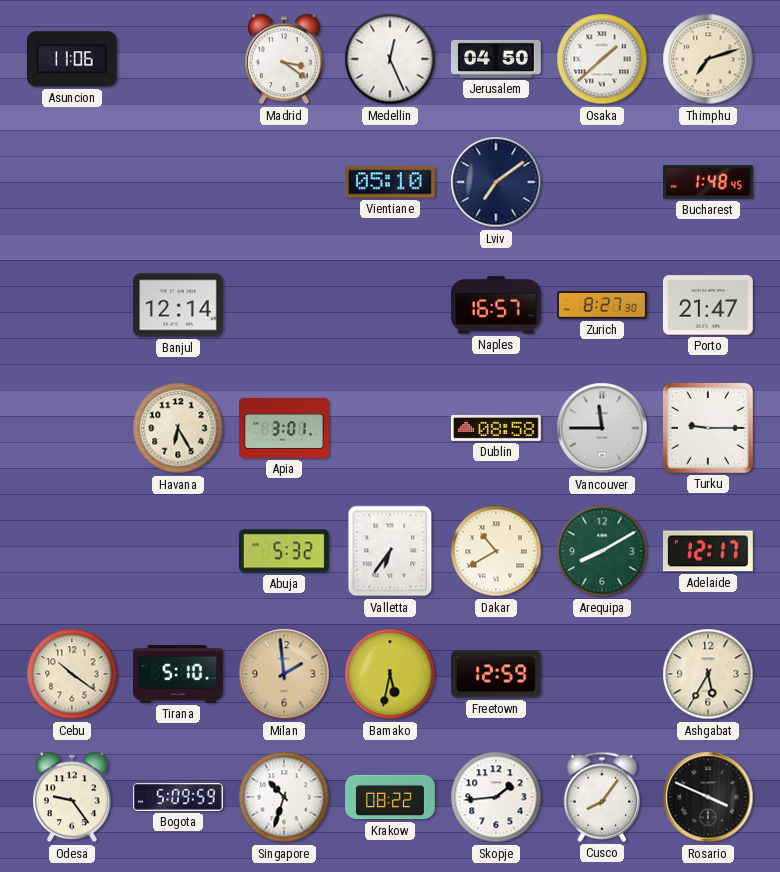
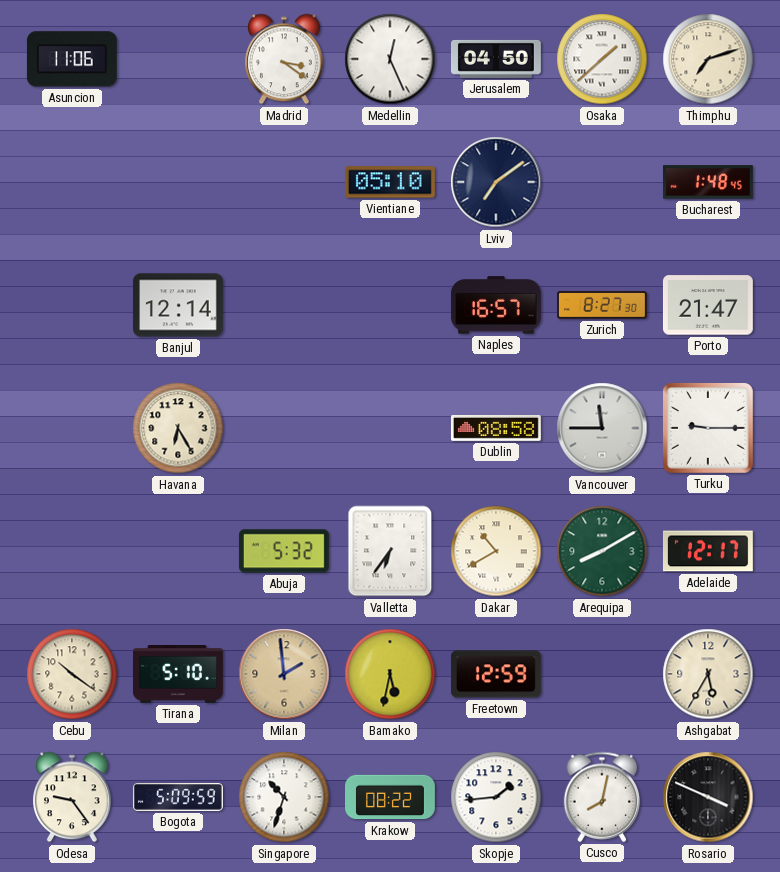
Apia: 3:01 -> none
Cusco: 8:06 -> 8:02
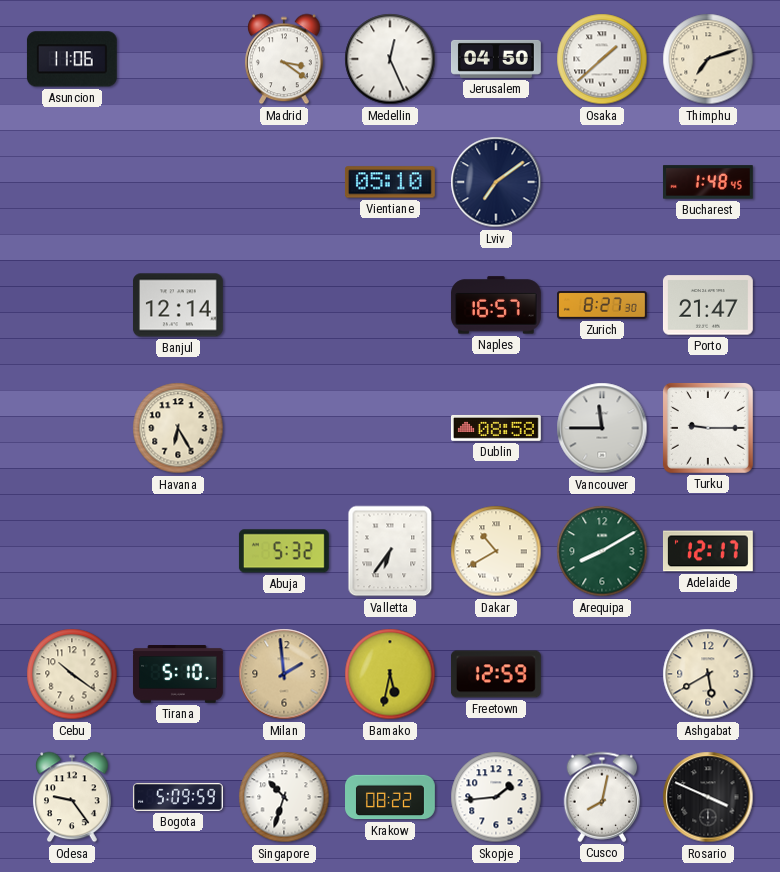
Ashgabat: 5:35 -> 5:40
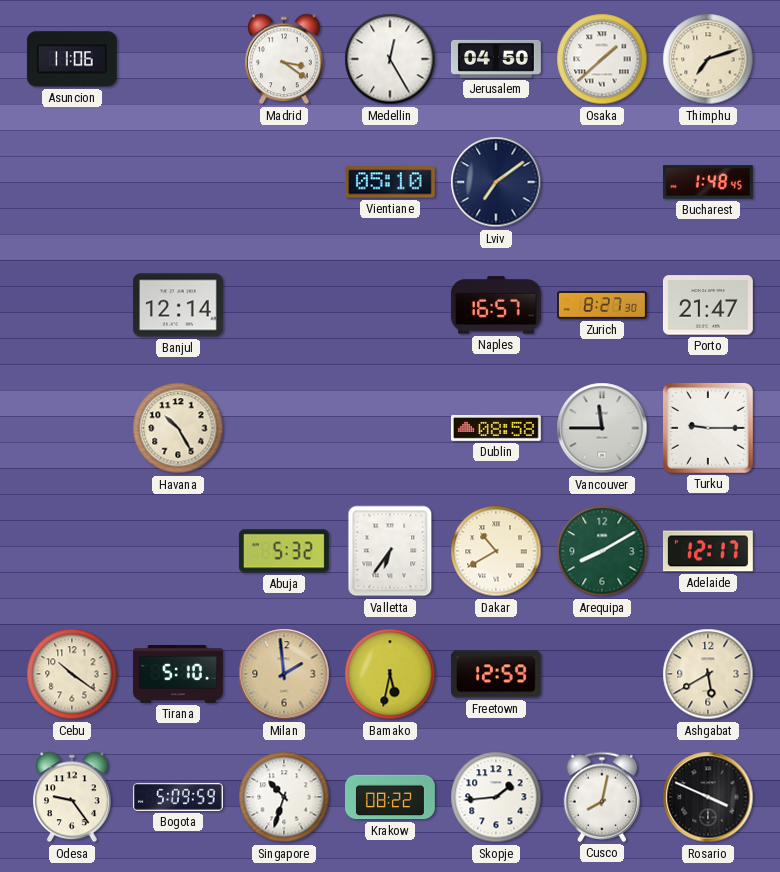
Medellin: 12:26 -> 12:25
Havana: 6:25 -> 10:25
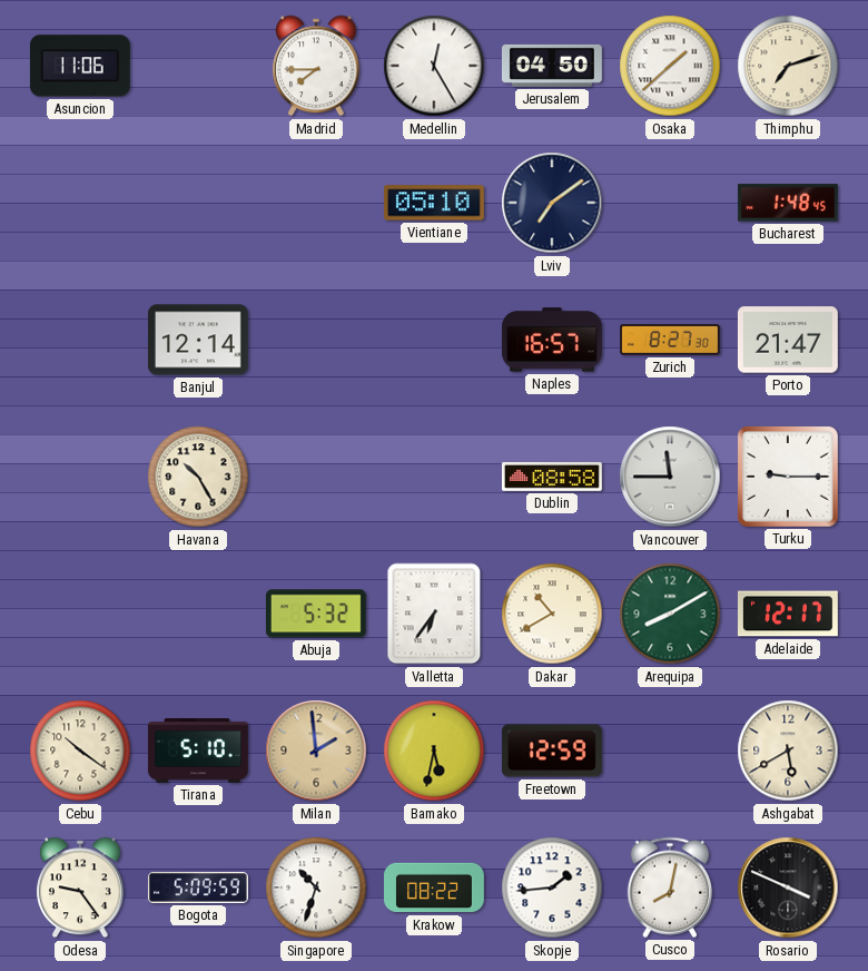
Madrid: 3:21 -> 7:45
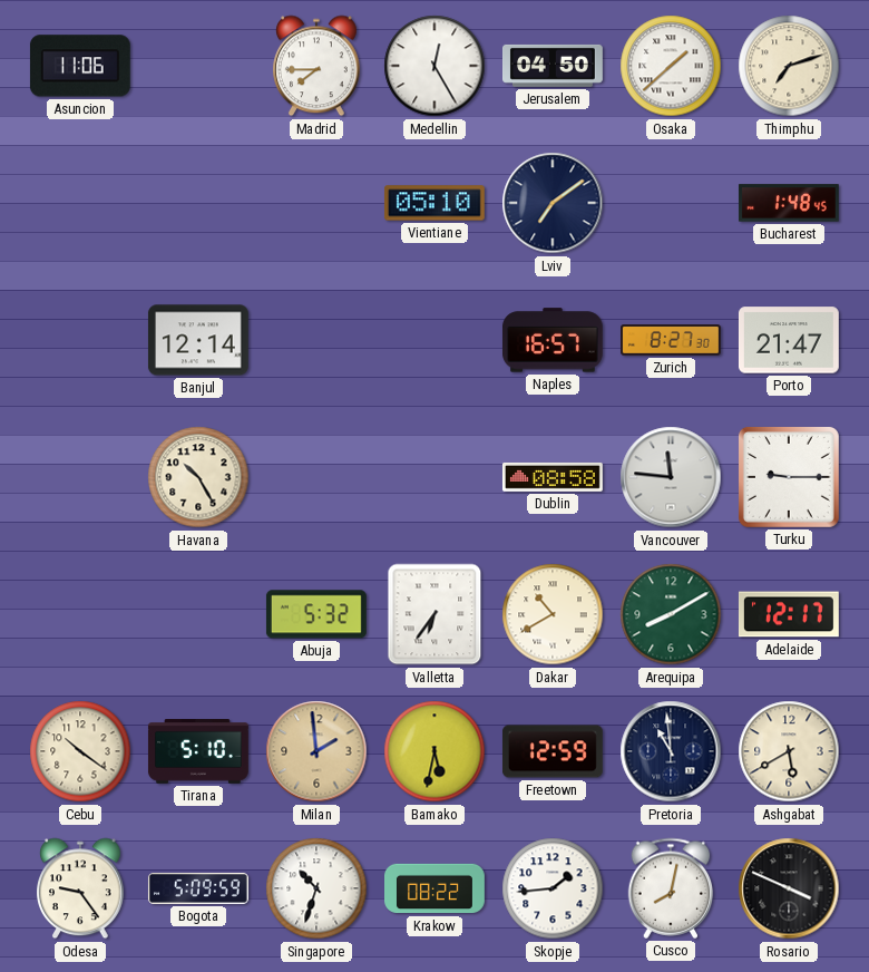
Vancouver: 11:45 -> 11:46
Pretoria: none -> 10:59
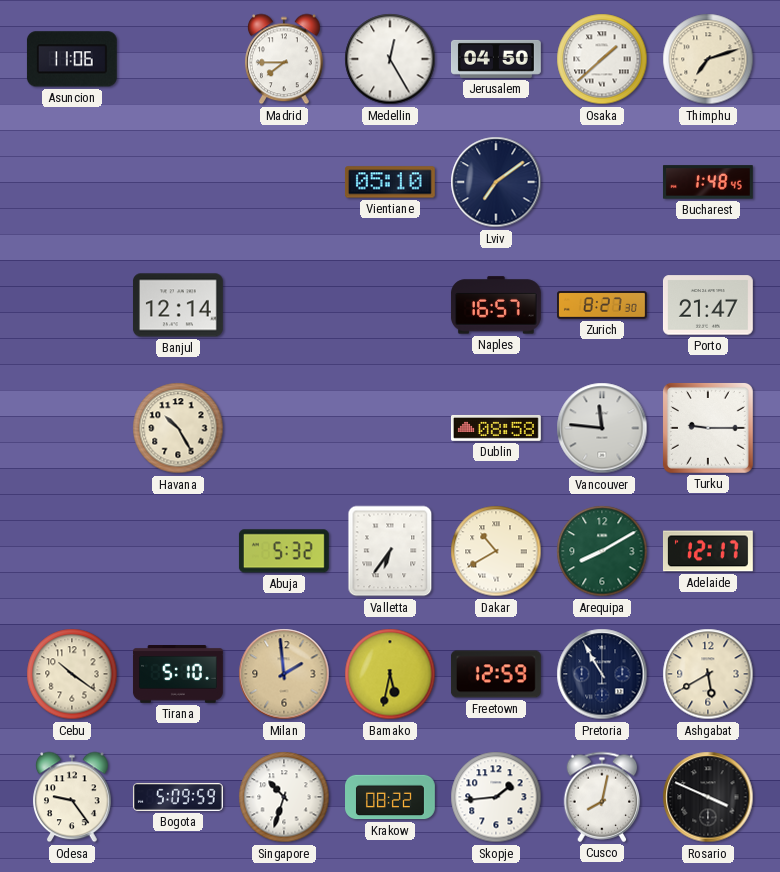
Pretoria: 10:59 -> 10:55
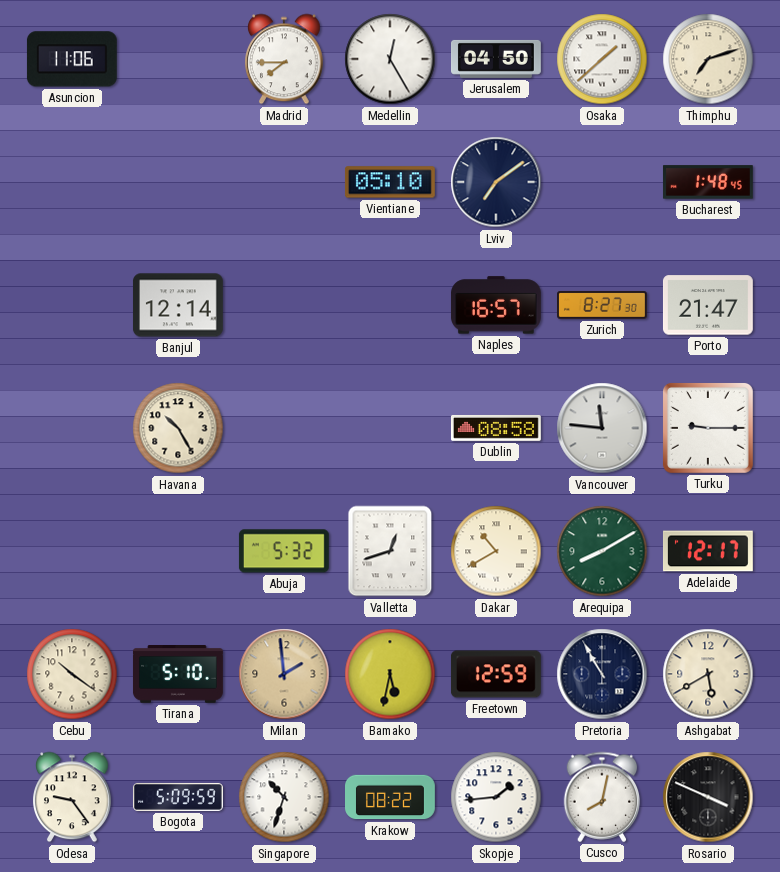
Valletta: 6:36 -> 12:42
